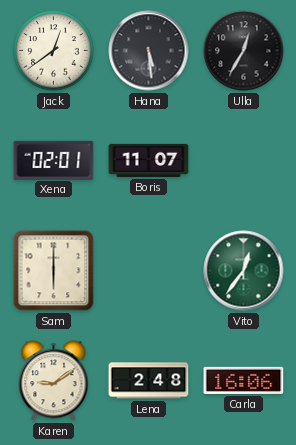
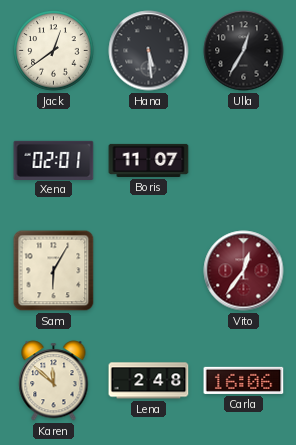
Sam: 6:00 -> 6:05
Vito dial: green -> burgundy
Karen: 9:09 -> 11:52
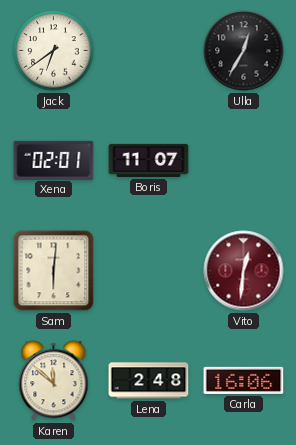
Jack: 12:39 -> 6:39
Hana: 5:29 -> none
Sam: 6:05 -> 6:01
Vito: 12:36 -> 12:31
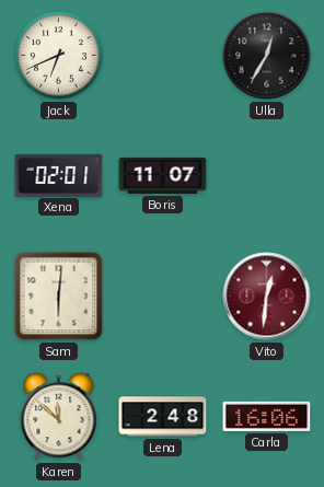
Jack: 6:39 -> 6:41
